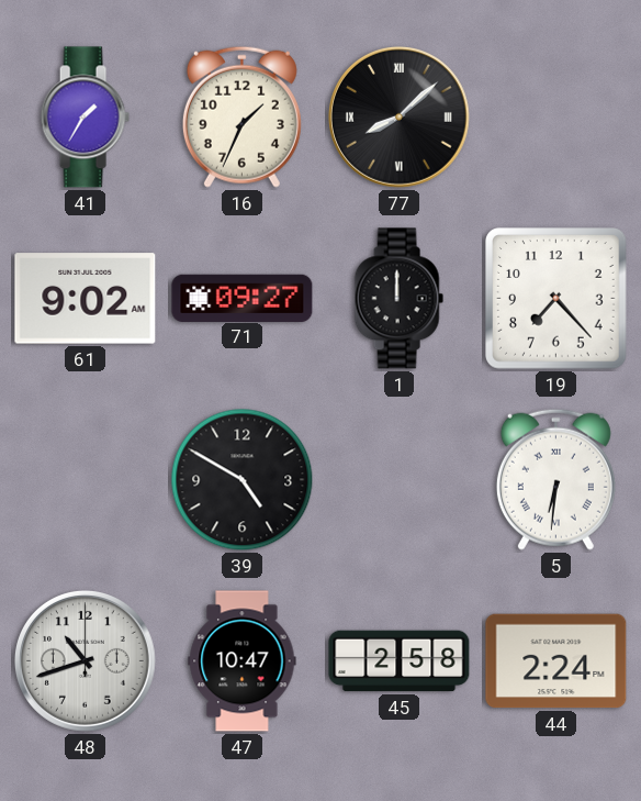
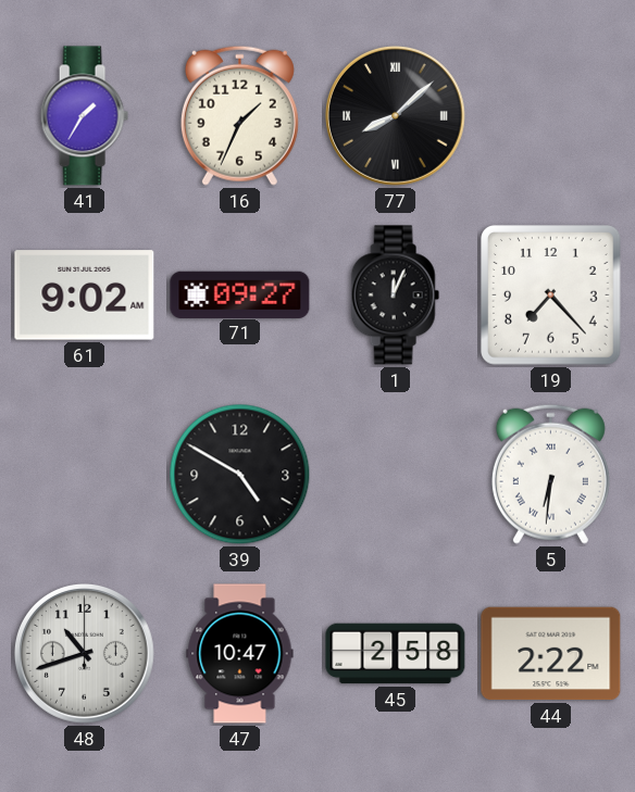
1: 12:00 -> 12:04
44: 2:24 -> 2:22
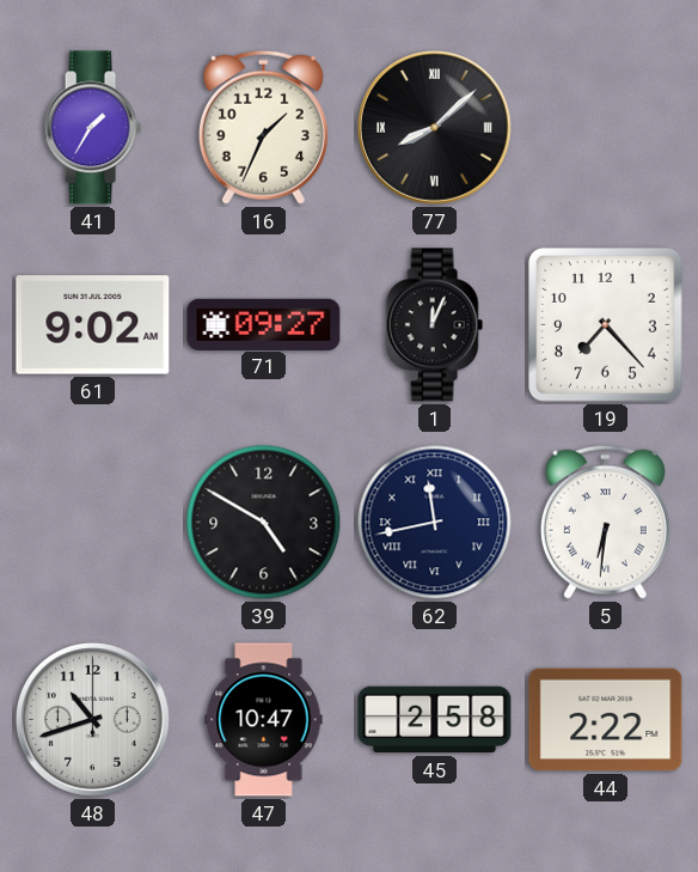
62: none -> 11:43
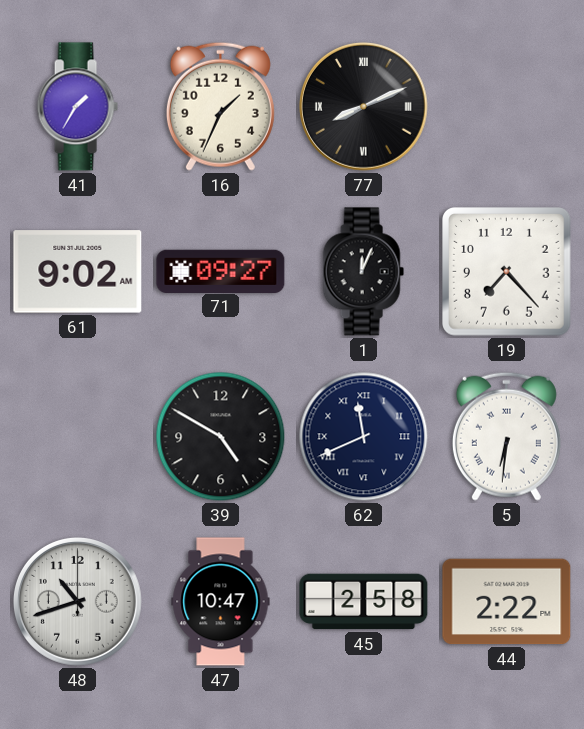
77: 8:08 -> 8:11
62: 11:43 -> 11:41
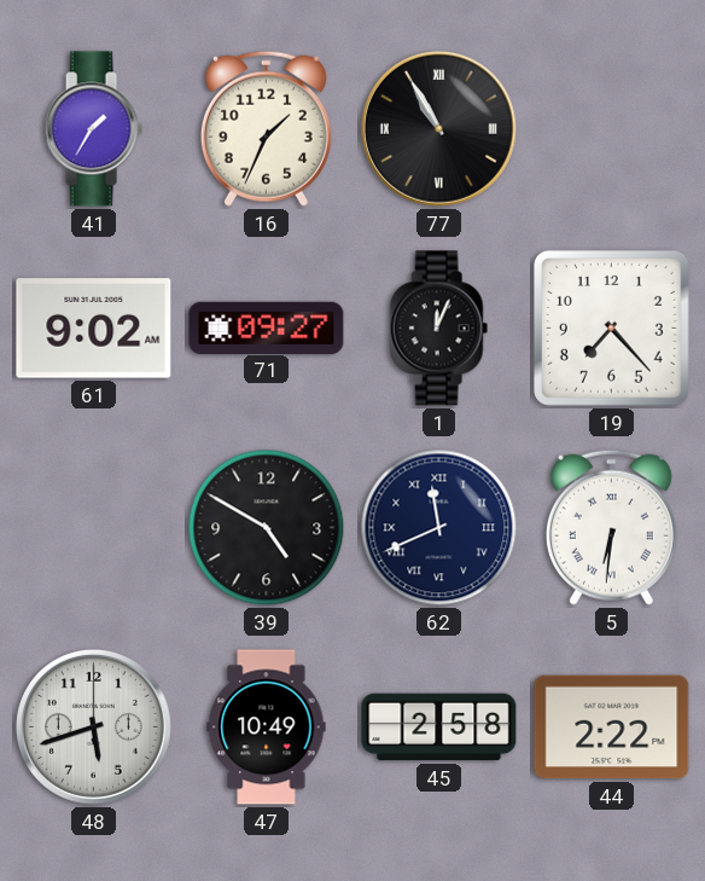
77: 8:11 -> 10:55
48: 10:42 -> 5:42
47: 10:47 -> 10:49
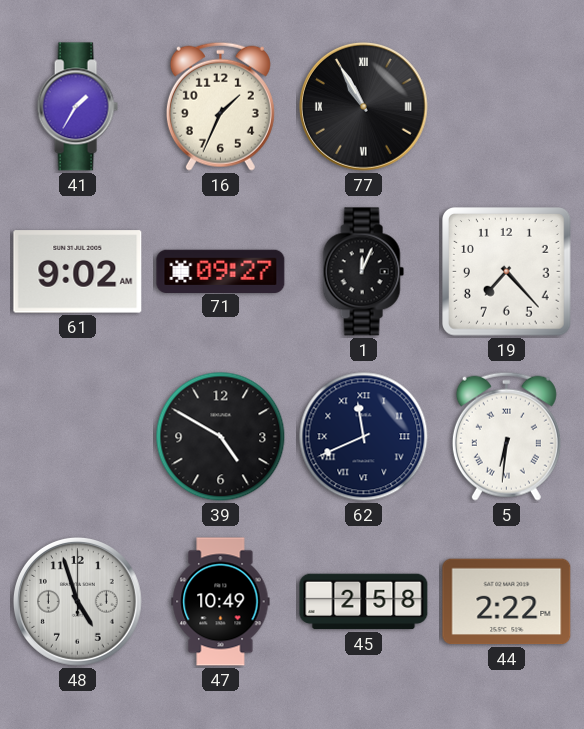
48: 5:42 -> 4:57
